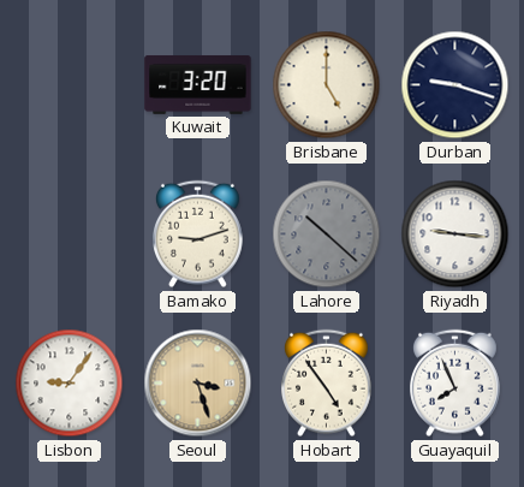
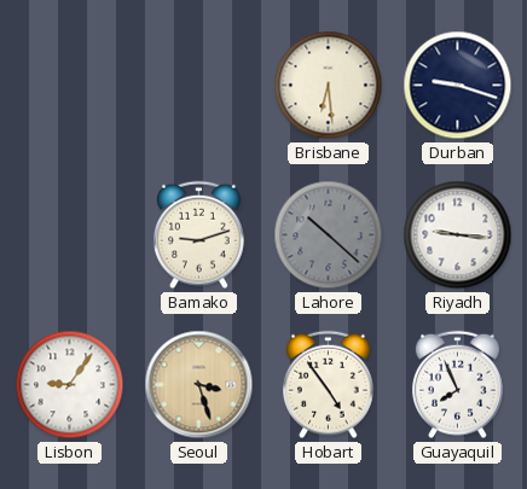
Kuwait: 3:20 -> none
Brisbane: 5:00 -> 6:29
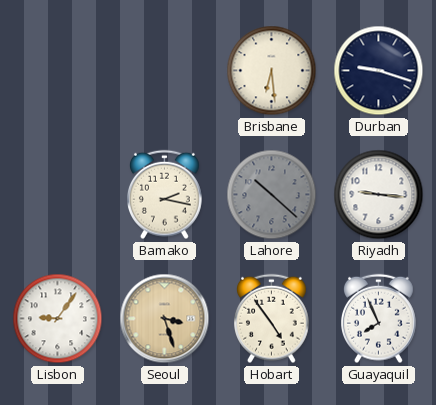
Bamako: 9:12 -> 2:17
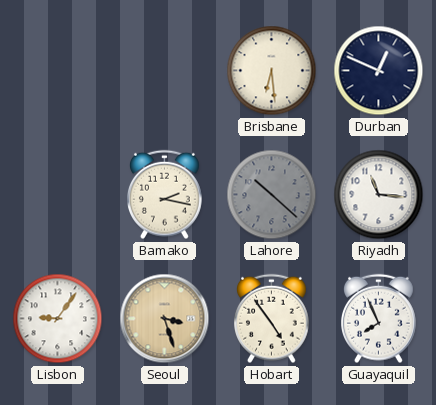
Durban: 9:18 -> 12:49
Riyadh: 9:16 -> 11:16
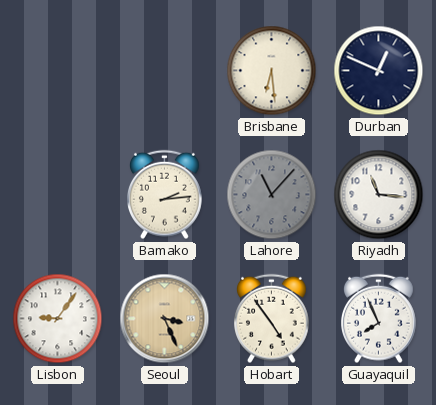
Bamako: 2:17 -> 2:14
Lahore: 10:22 -> 11:07
Seoul: 3:27 -> 3:26
